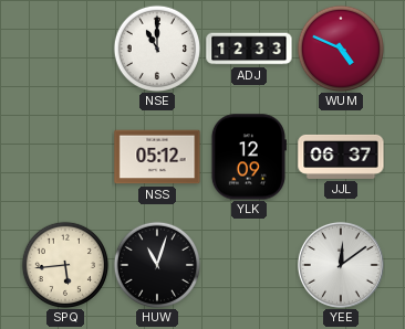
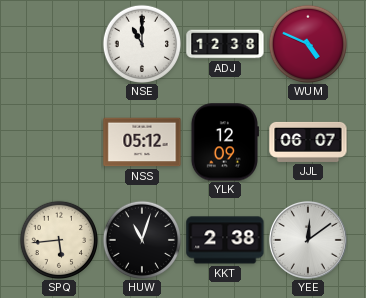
ADJ: 12:33 -> 12:38
JJL: 06:37 -> 06:07
KKT: none -> 2:38
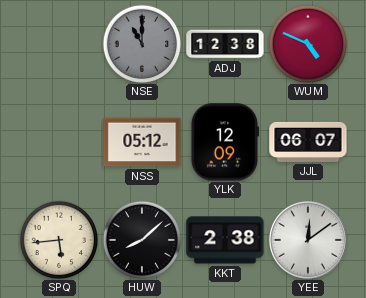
NSE dial: white -> grey
HUW: 11:03 -> 8:08
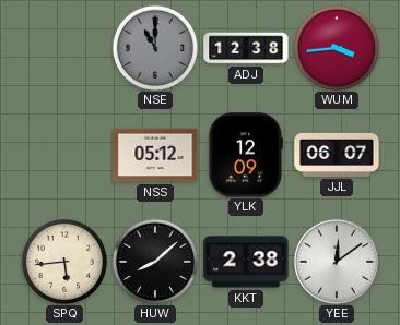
WUM: 4:49 -> 3:44
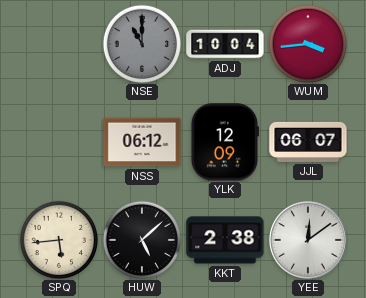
ADJ: 12:38 -> 10:04
NSS: 05:12 -> 06:12
HUW: 8:08 -> 5:08
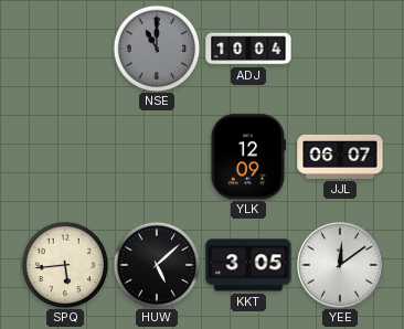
WUM: 3:44 -> none
NSS: 06:12 -> none
KKT: 2:38 -> 3:05
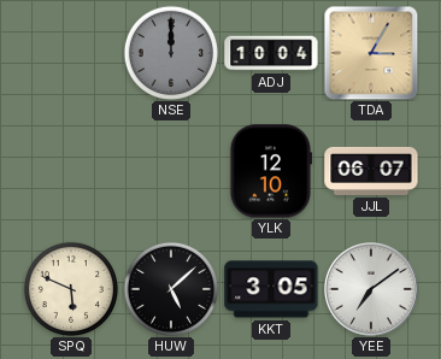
NSE: 11:00 -> 12:00
TDA: none -> 3:05
YLK: 12:09 -> 12:10
SPQ: 5:44 -> 5:49
YEE: 12:09 -> 7:09
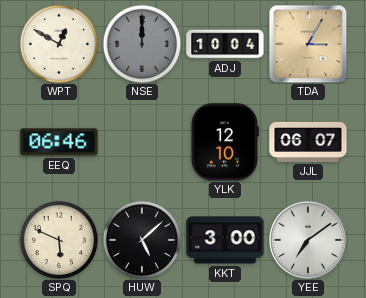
WPT: none -> 12:50
EEQ: none -> 06:46
KKT: 3:05 -> 3:00
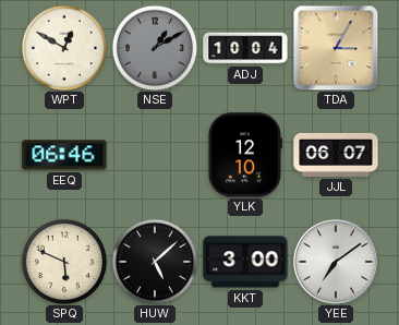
NSE: 12:00 -> 1:10
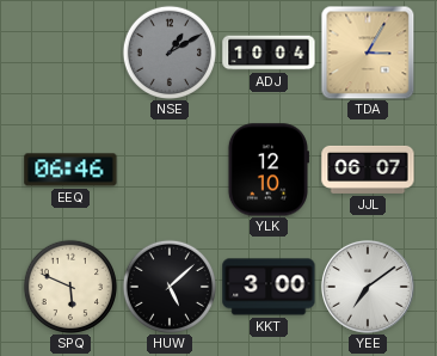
WPT: 12:50 -> none
